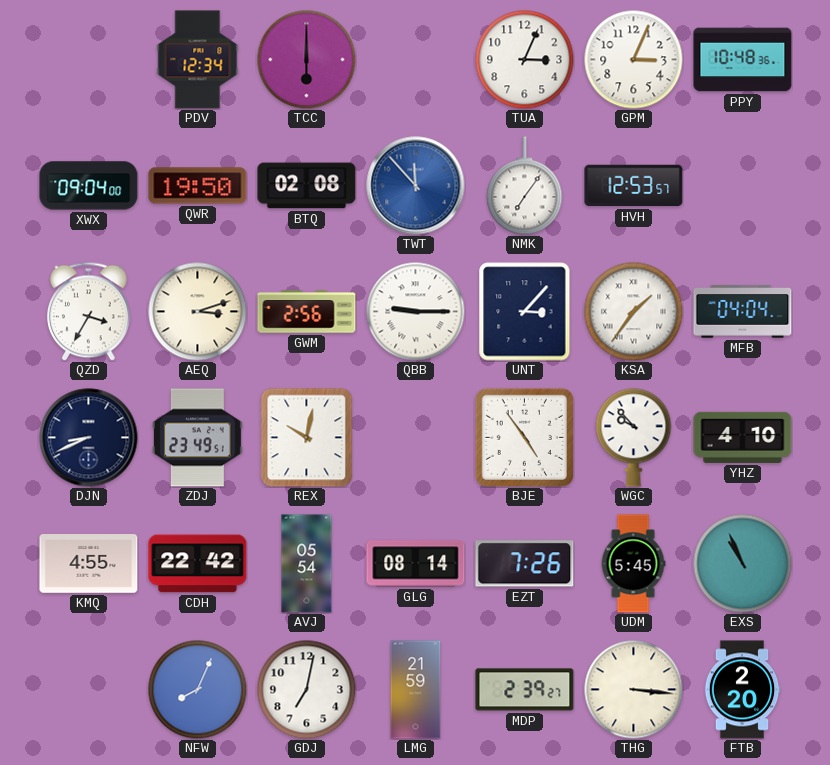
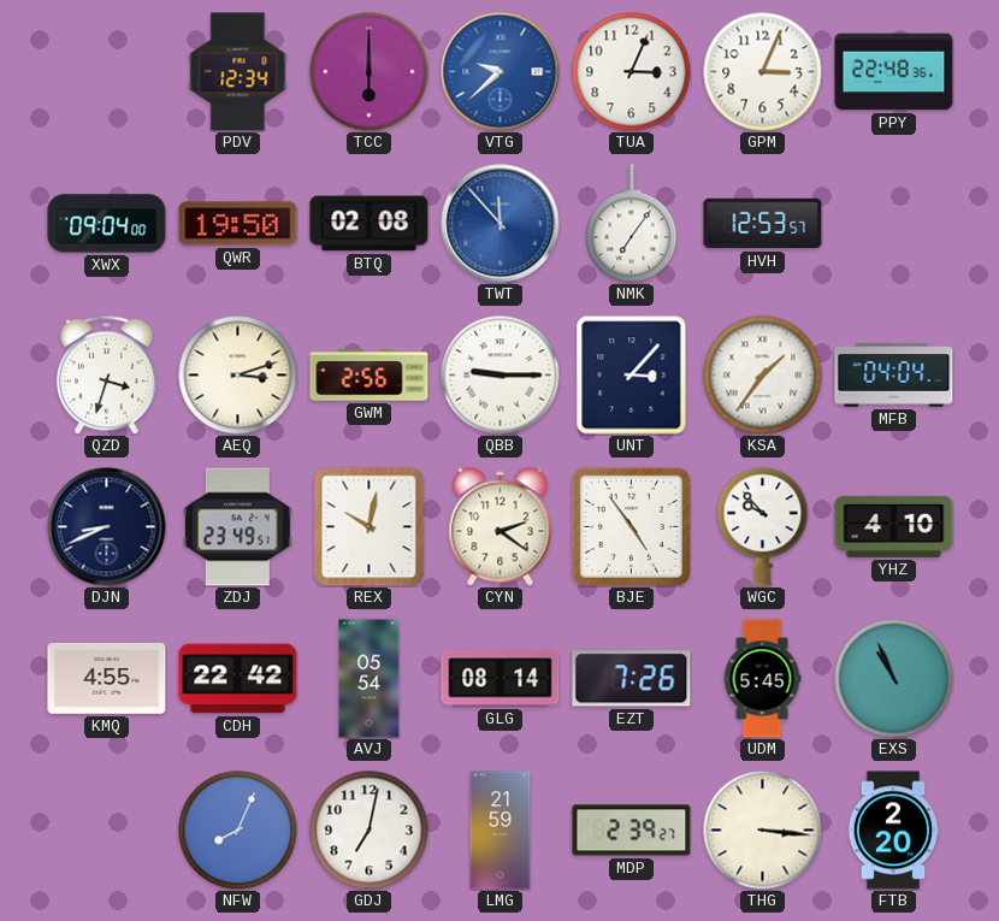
VTG: none -> 9:38
PPY: 10:48 -> 22:48
QZD: 3:35 -> 3:33
CYN: none -> 2:21
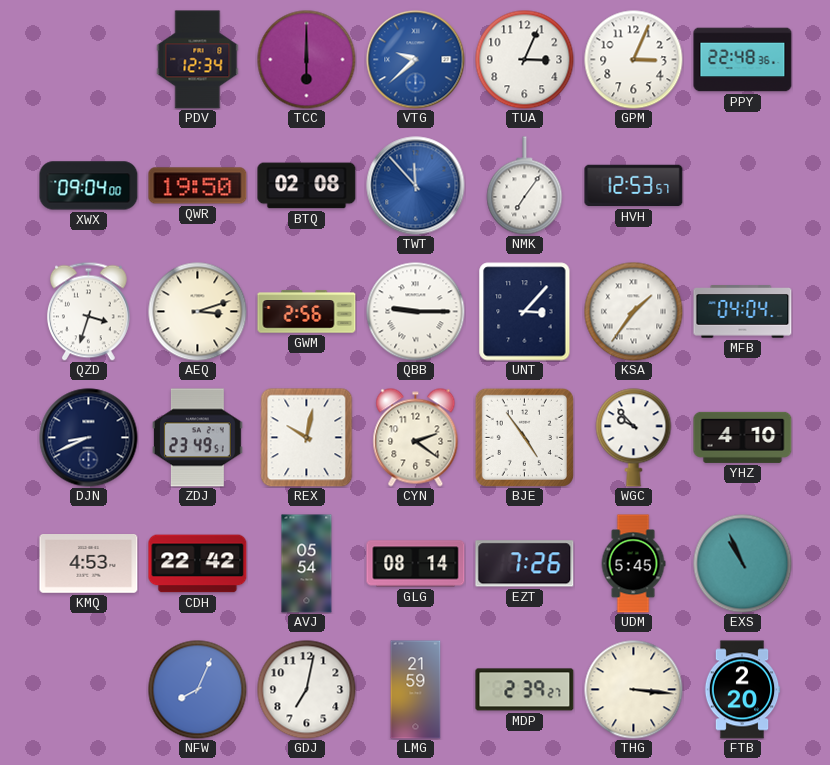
KMQ: 4:55 -> 4:53
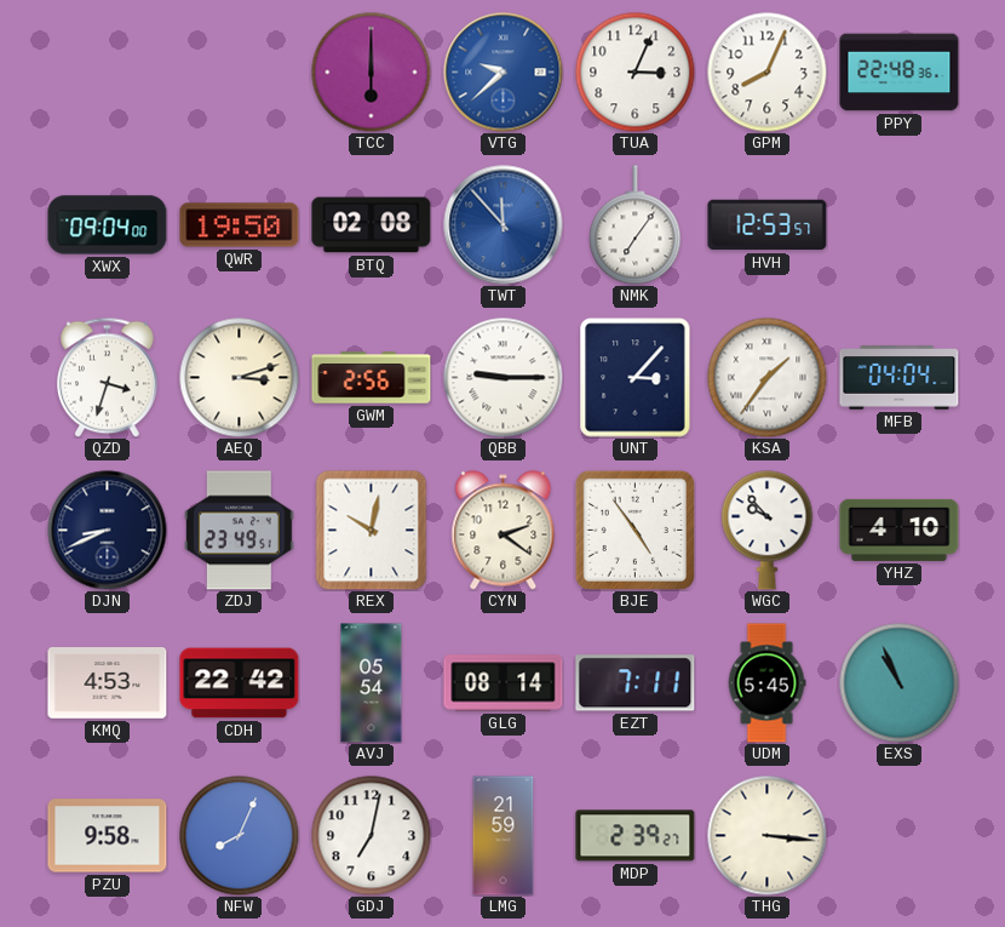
PDV: 12:34 -> none
GPM: 3:04 -> 8:04
EZT: 7:26 -> 7:11
PZU: none -> 9:58
FTB: 2:20 -> none
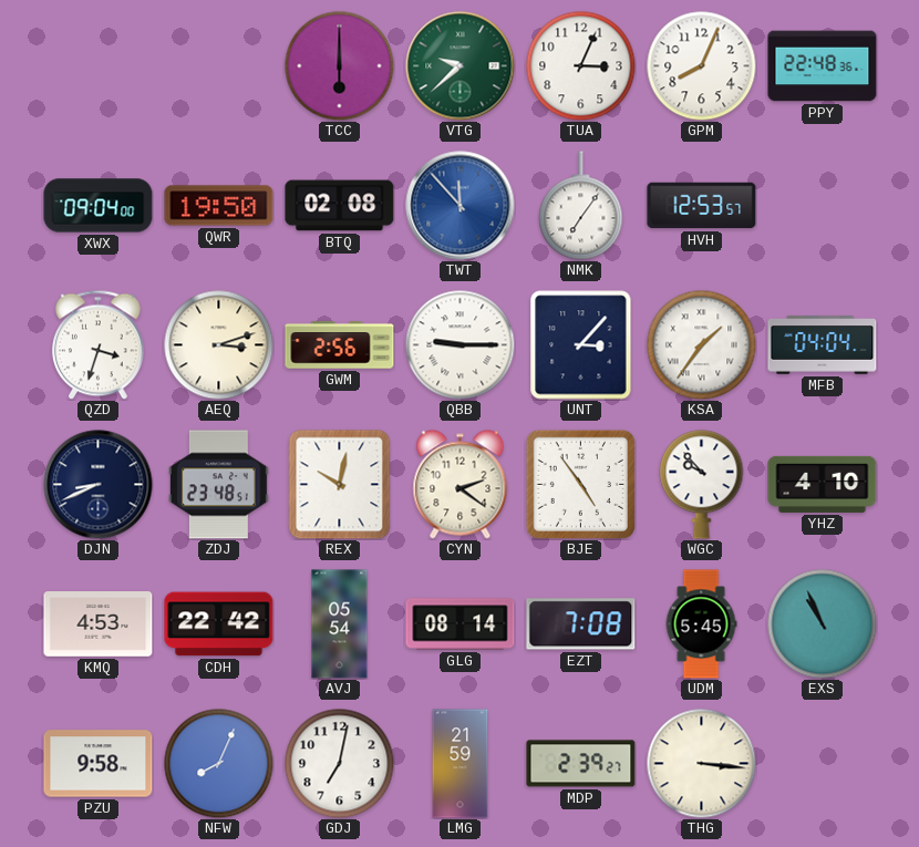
VTG dial: blue -> green
ZDJ: 23:49 -> 23:48
EZT: 7:11 -> 7:08
